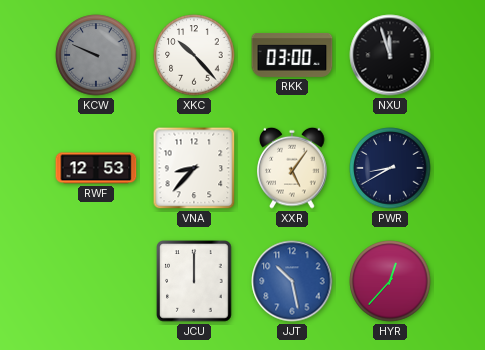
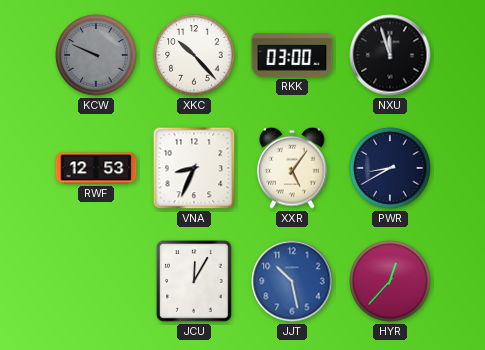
VNA: 8:37 -> 8:34
JCU: 12:00 -> 12:05
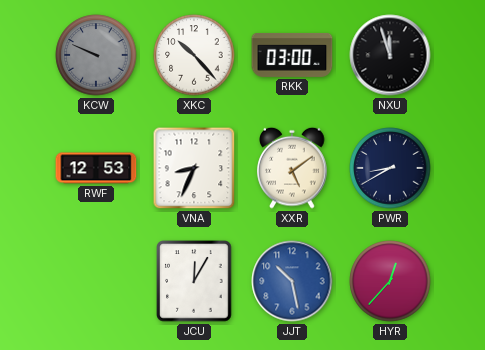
XXR: 5:06 -> 5:09
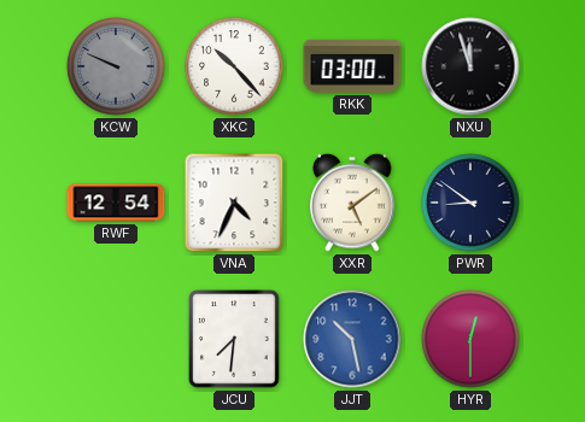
RWF: 12:53 -> 12:54
VNA: 8:34 -> 4:34
PWR: 8:40 -> 8:51
JCU: 12:05 -> 7:31
HYR: 12:37 -> 12:30
